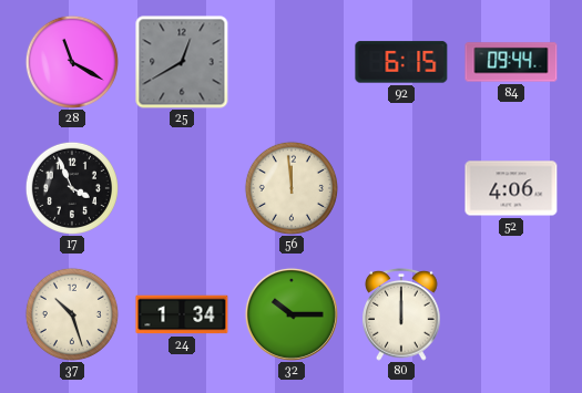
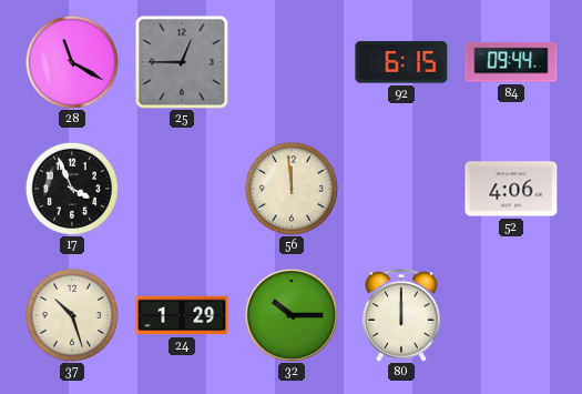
25: 12:40 -> 12:45
24: 1:34 -> 1:29
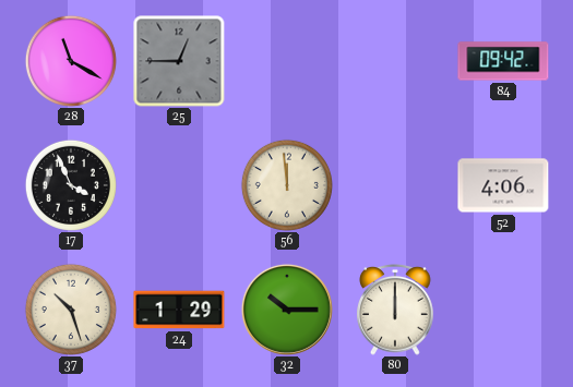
92: 6:15 -> none
84: 09:44 -> 09:42
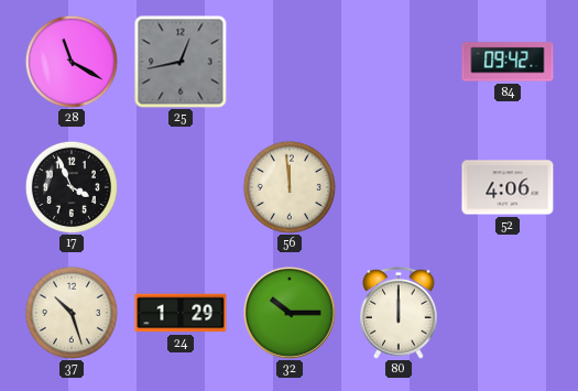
25: 12:45 -> 12:43
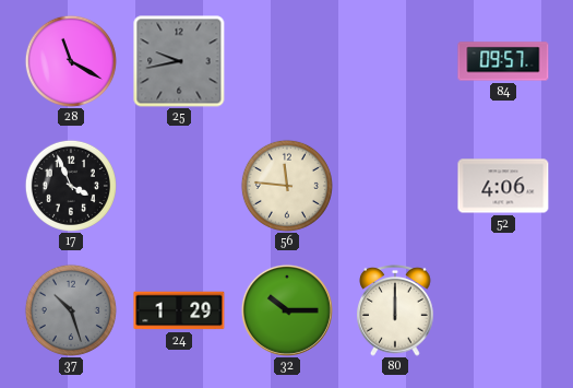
25: 12:43 -> 9:43
84: 09:42 -> 09:57
56: 11:59 -> 11:46
37 dial: cream -> grey
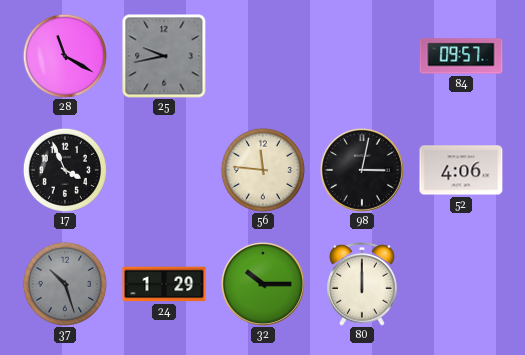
98: none -> 3:02
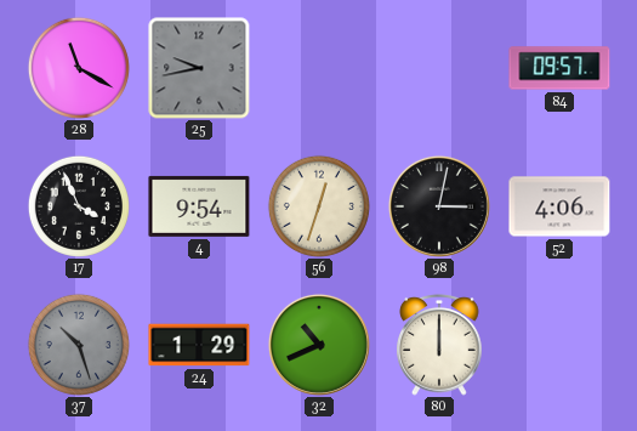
4: none -> 9:54
56: 11:46 -> 12:33
32: 10:15 -> 10:41
